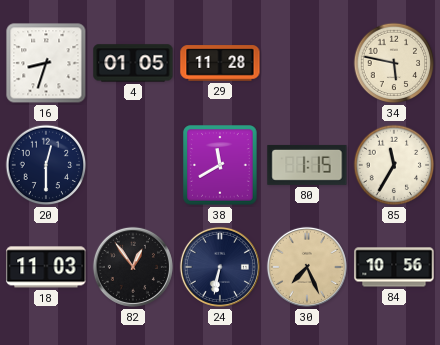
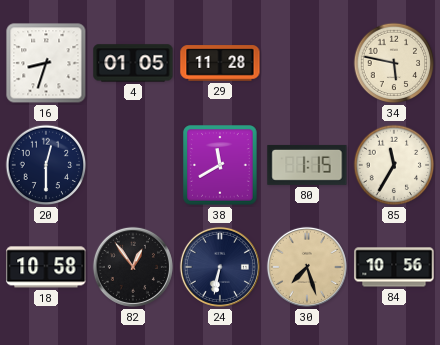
18: 11:03 -> 10:58
30: 7:26 -> 7:27
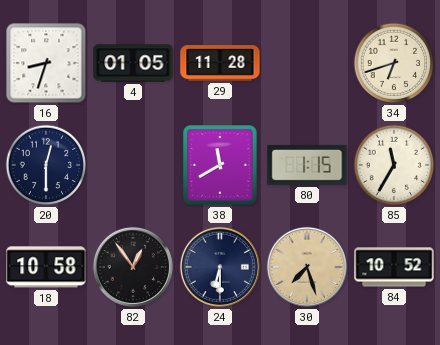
34: 5:47 -> 6:42
24: 6:32 -> 6:30
84: 10:56 -> 10:52
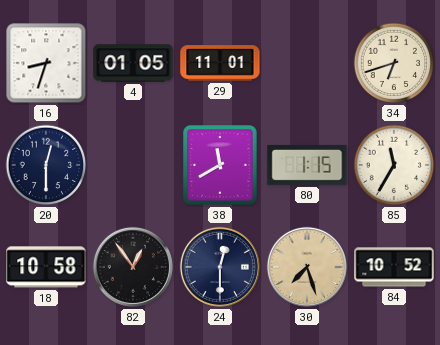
29: 11:28 -> 11:01
24: 6:30 -> 12:30
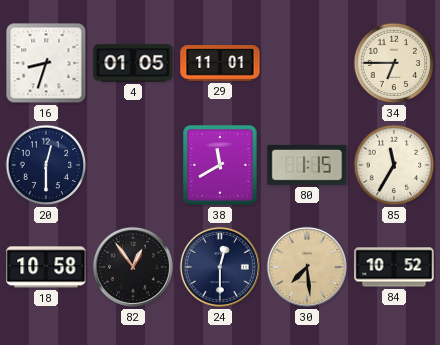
34: 6:42 -> 6:45
30: 7:27 -> 7:29
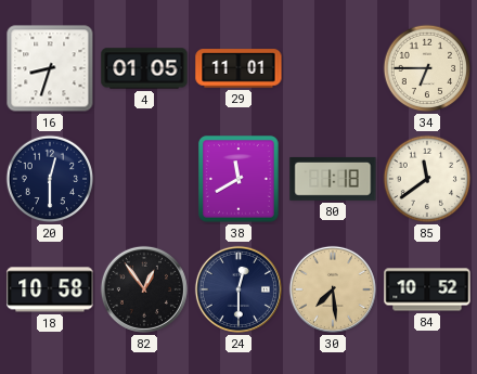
80: 1:15 -> 1:18
85: 11:35 -> 11:39
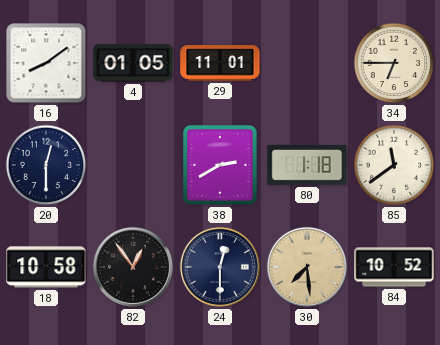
16: 8:33 -> 8:09
38: 11:40 -> 2:40
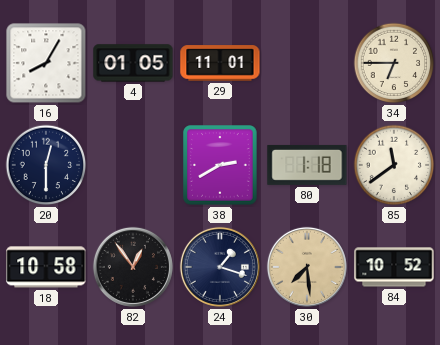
16: 8:09 -> 8:05
24: 12:30 -> 1:18
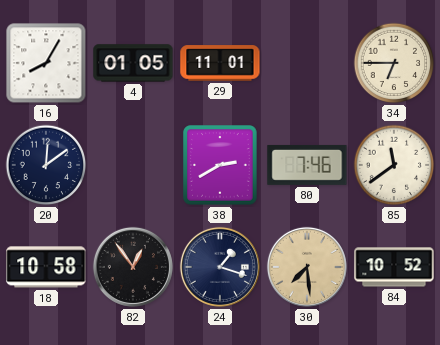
20: 12:30 -> 12:09
80: 1:18 -> 7:46
